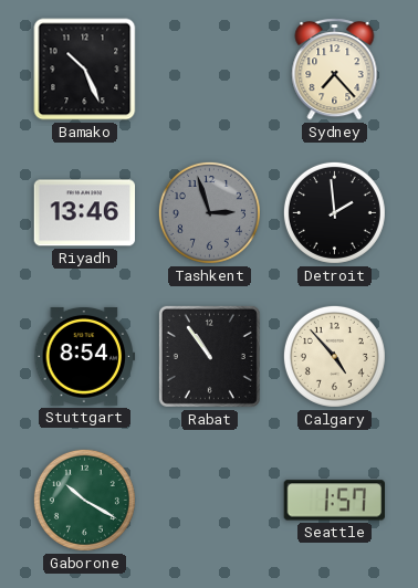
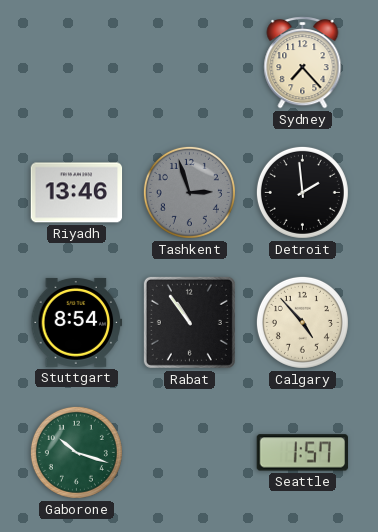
Bamako: 10:26 -> none
Gaborone: 10:20 -> 10:18
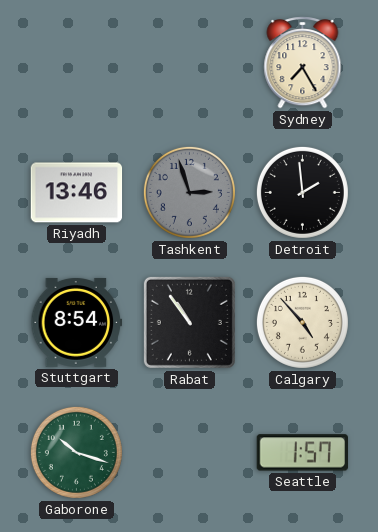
Sydney: 7:23 -> 7:25
